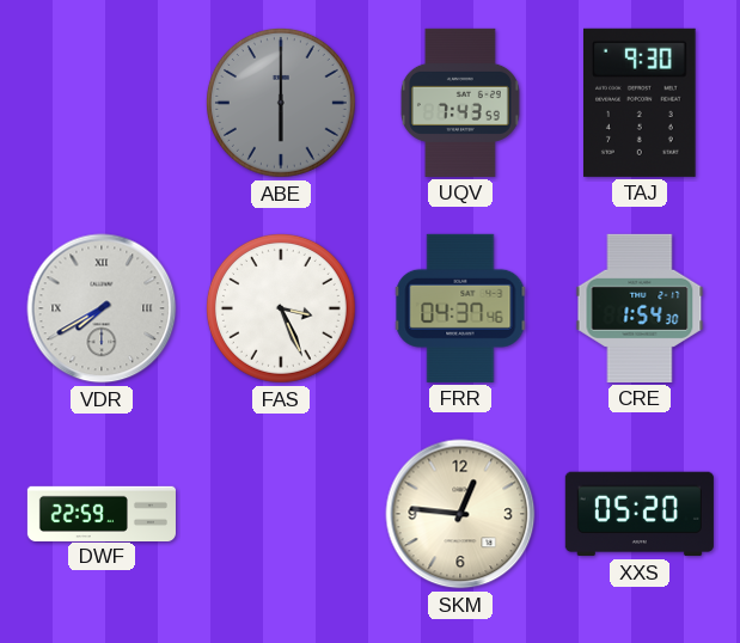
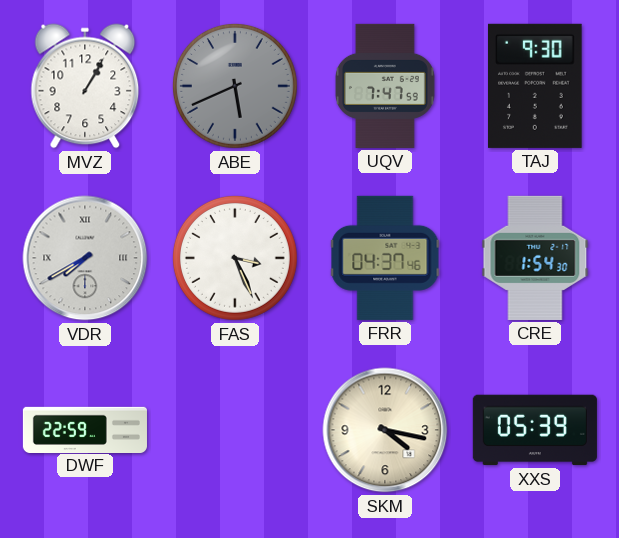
MVZ: none -> 1:05
ABE: 6:00 -> 5:41
UQV: 7:43 -> 7:47
SKM: 12:46 -> 4:17
XXS: 05:20 -> 05:39
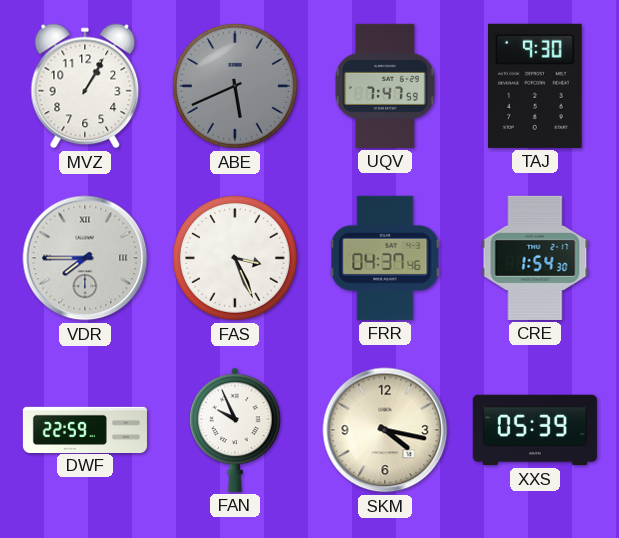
VDR: 7:40 -> 7:45
FAN: none -> 9:56
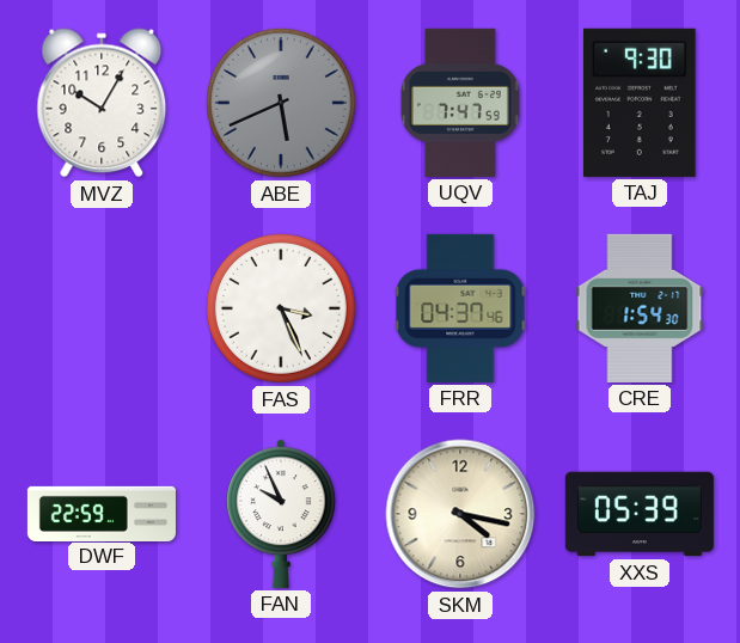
MVZ: 1:05 -> 10:05
VDR: 7:45 -> none
